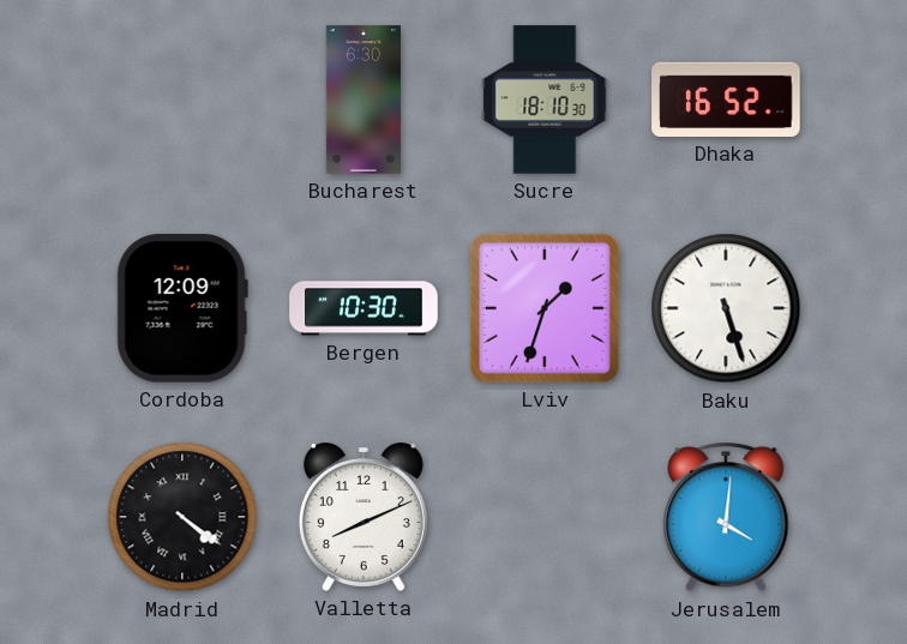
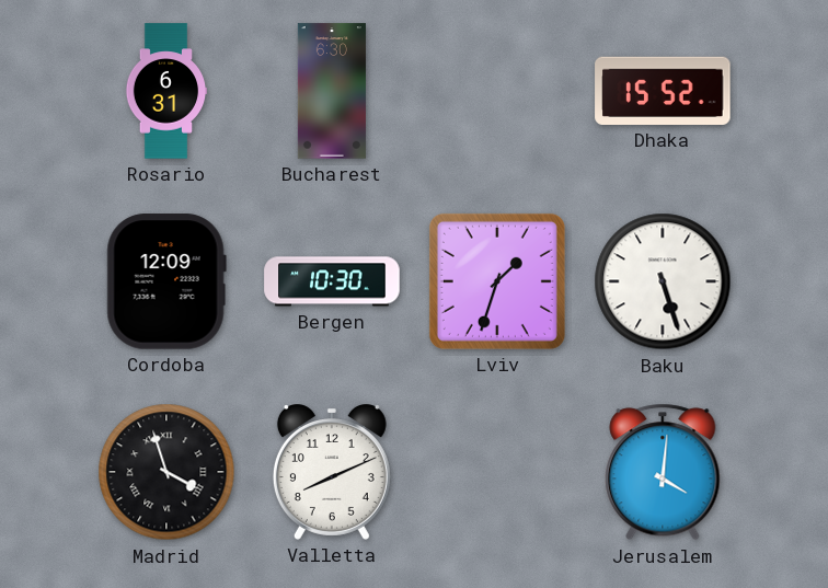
Rosario: none -> 6:31
Sucre: 18:10 -> none
Dhaka: 16:52 -> 15:52
Madrid: 4:21 -> 3:57
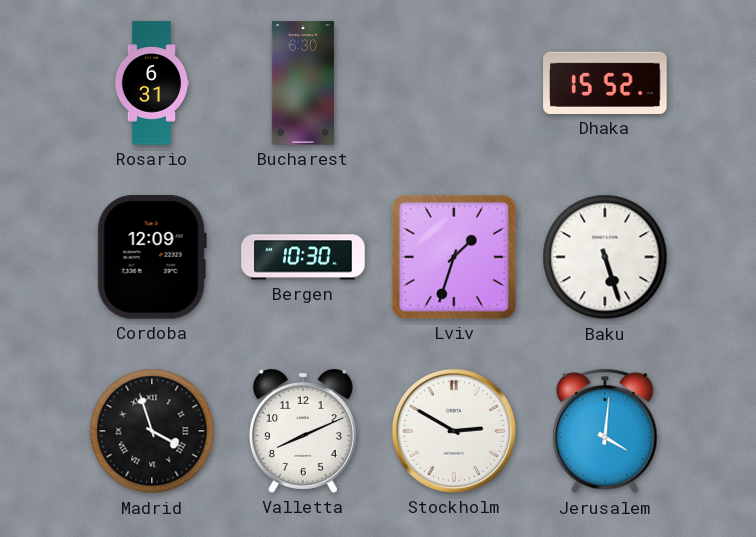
Stockholm: none -> 2:50
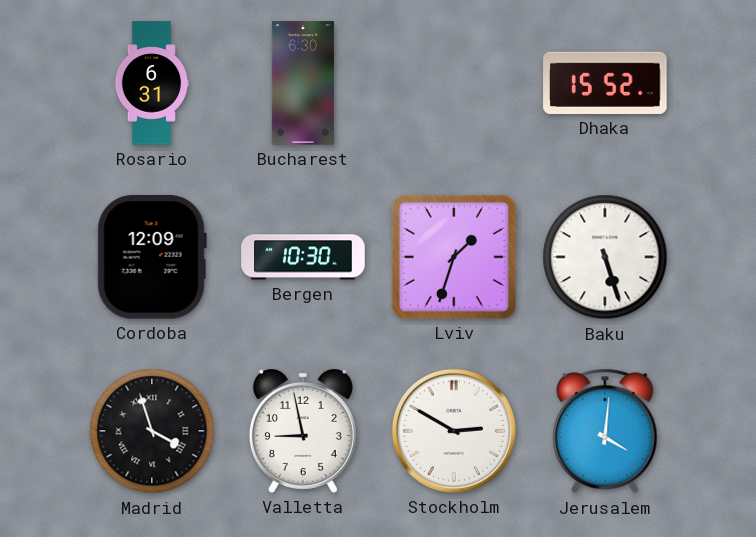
Valletta: 8:11 -> 8:58
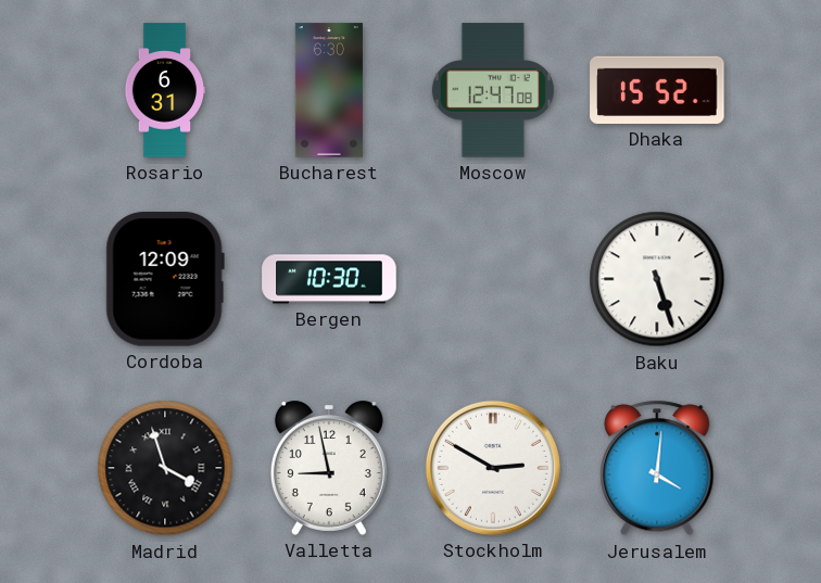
Moscow: none -> 12:47
Lviv: 1:33 -> none
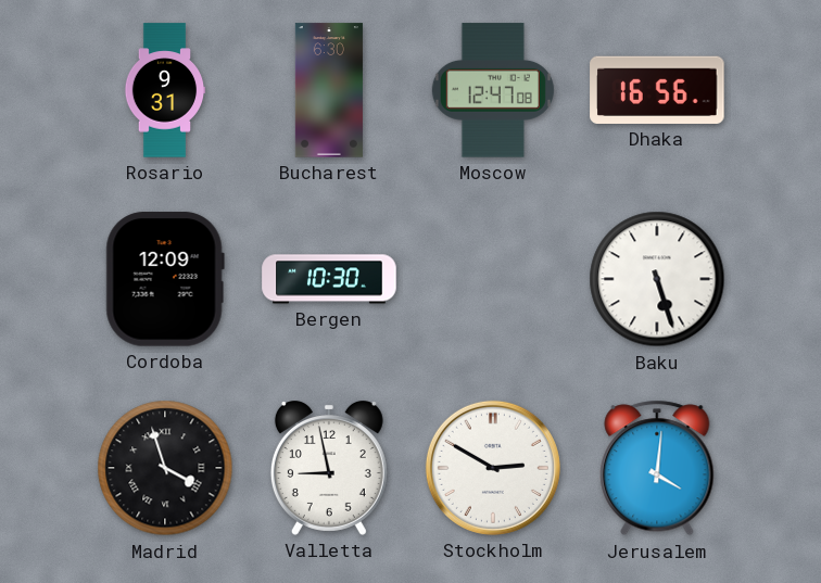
Rosario: 6:31 -> 9:31
Dhaka: 15:52 -> 16:56
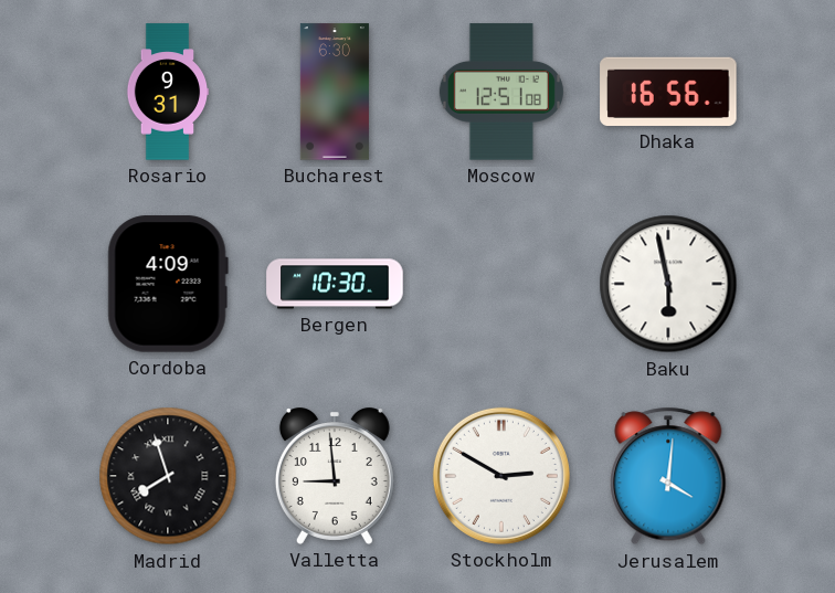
Moscow: 12:47 -> 12:51
Cordoba: 12:09 -> 4:09
Baku: 5:27 -> 5:58
Madrid: 3:57 -> 7:57
Valletta: 8:58 -> 8:59
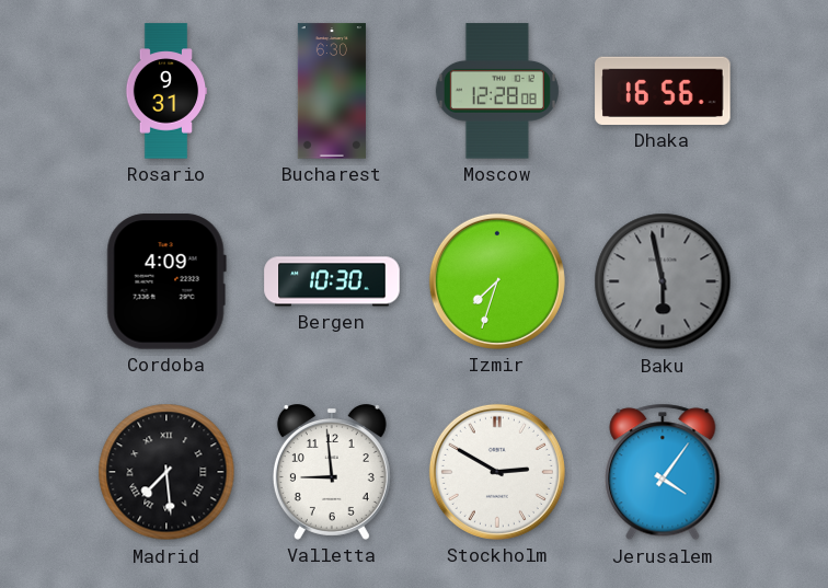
Moscow: 12:51 -> 12:28
Izmir: none -> 7:33
Baku dial: white -> grey
Madrid: 7:57 -> 7:29
Jerusalem: 4:01 -> 4:06
